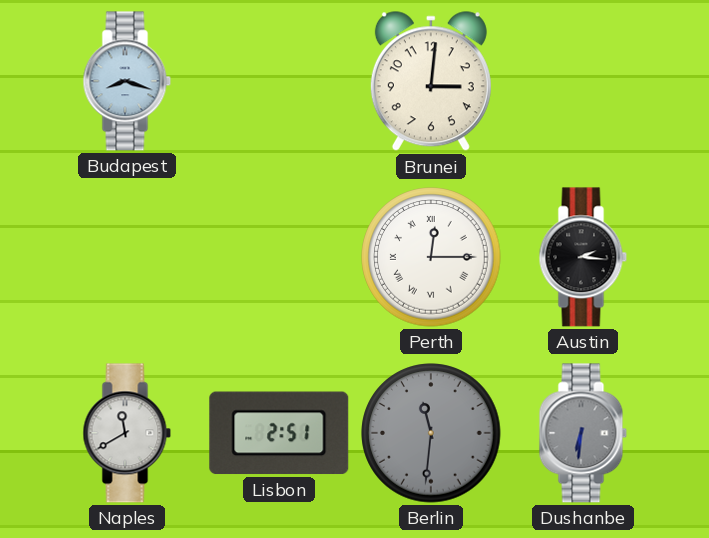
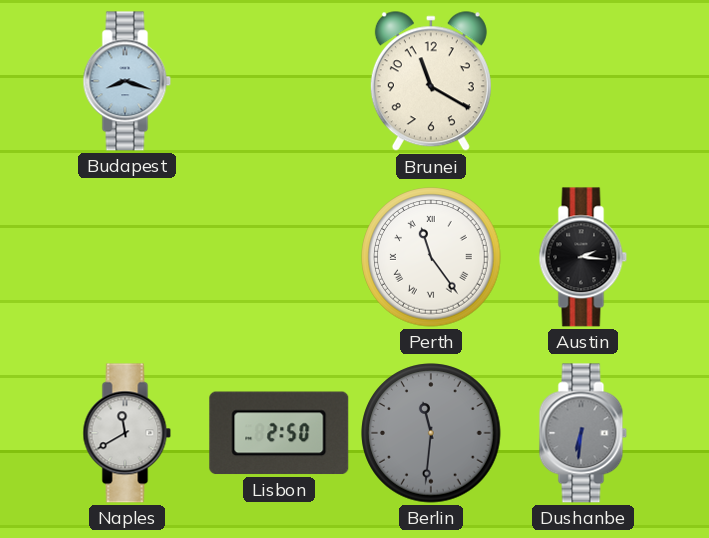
Brunei: 3:01 -> 11:20
Perth: 12:15 -> 11:24
Lisbon: 2:51 -> 2:50
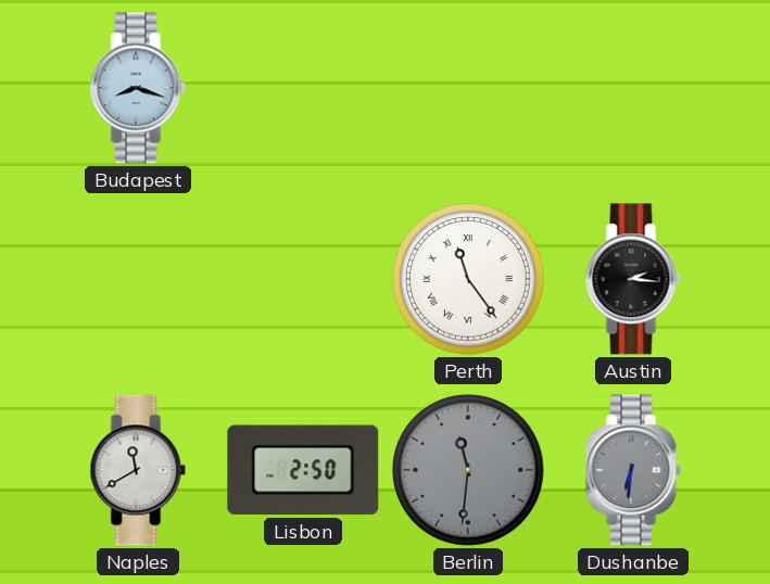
Brunei: 11:20 -> none
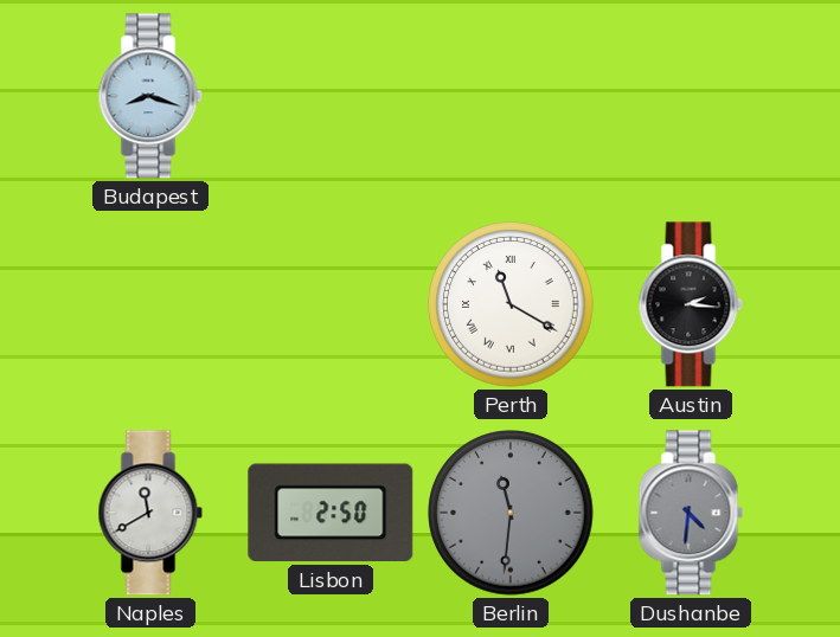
Perth: 11:24 -> 11:20
Dushanbe: 6:31 -> 4:31
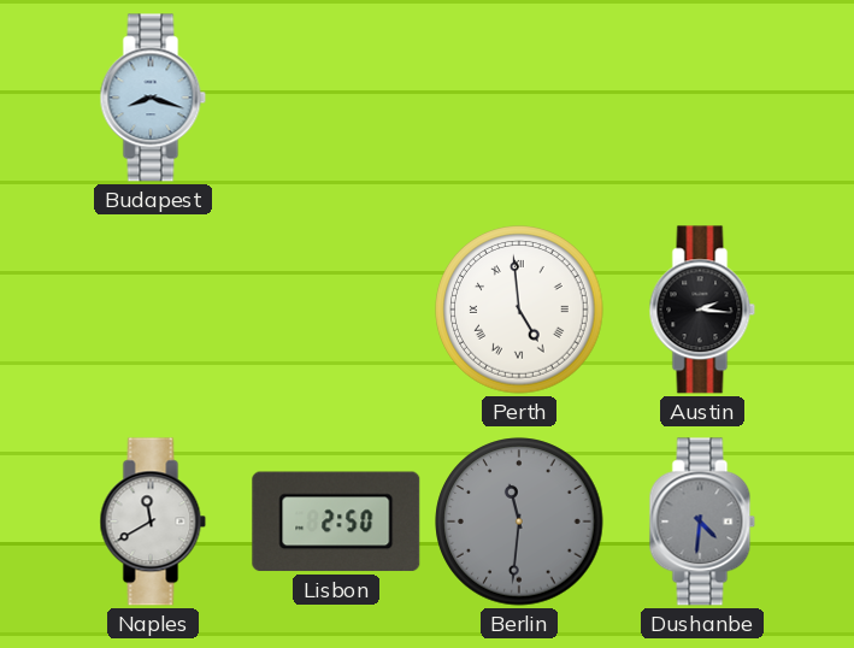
Perth: 11:20 -> 4:59
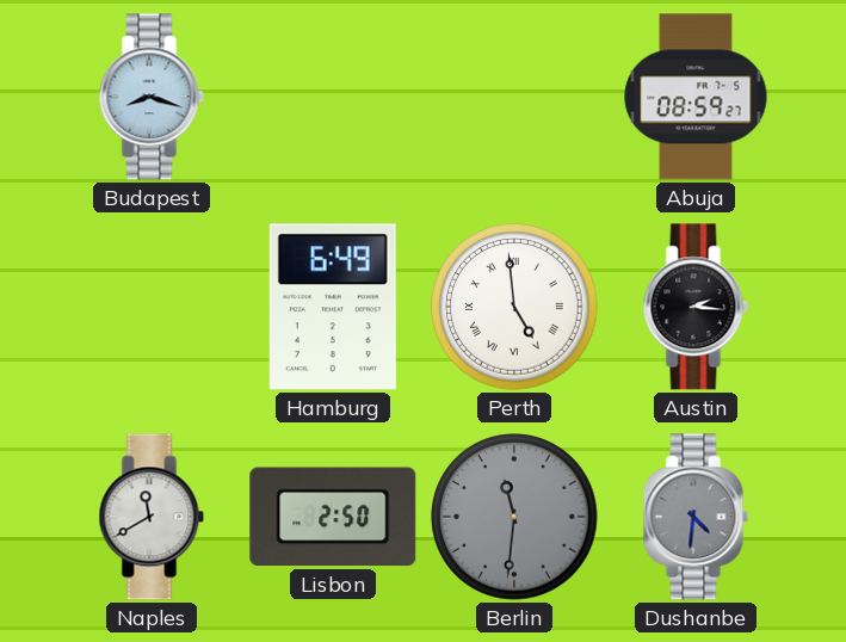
Abuja: none -> 08:59
Hamburg: none -> 6:49
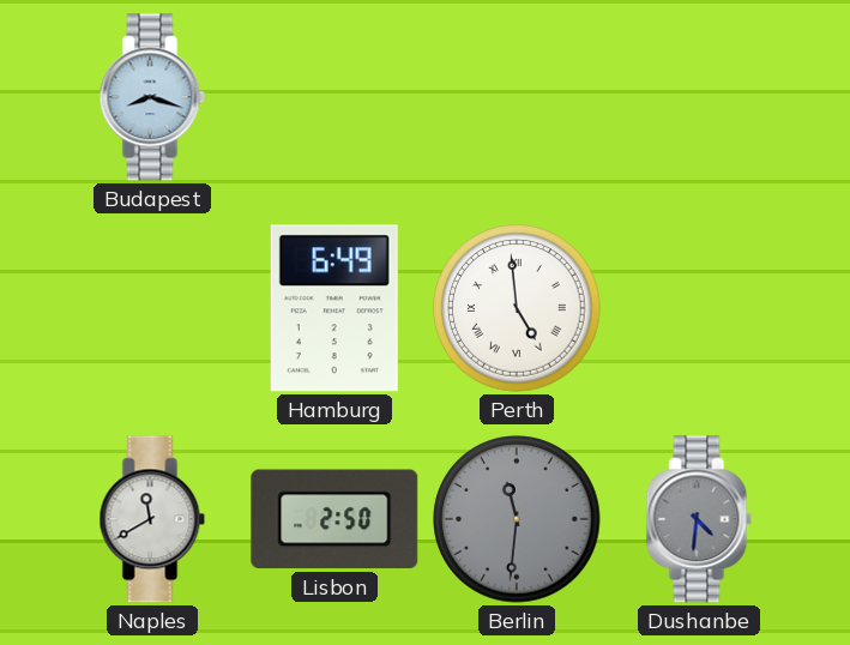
Abuja: 08:59 -> none
Austin: 2:16 -> none
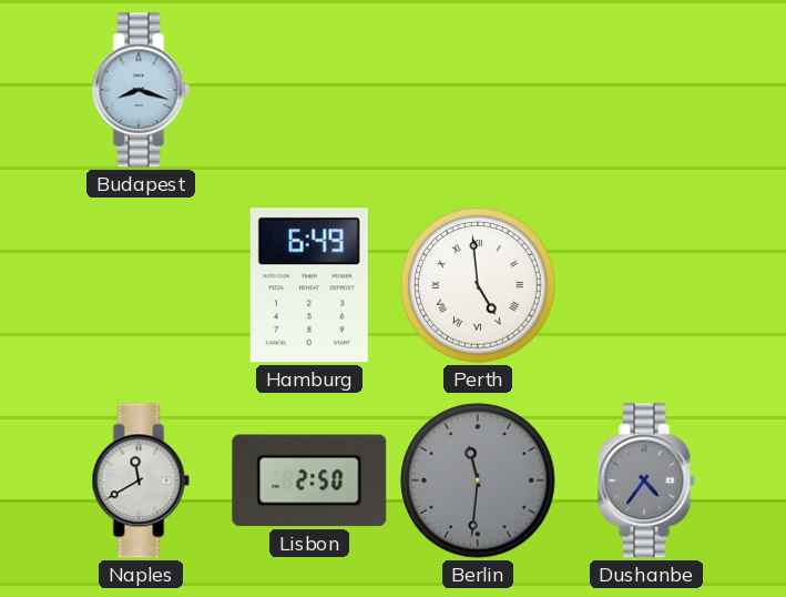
Dushanbe: 4:31 -> 4:36
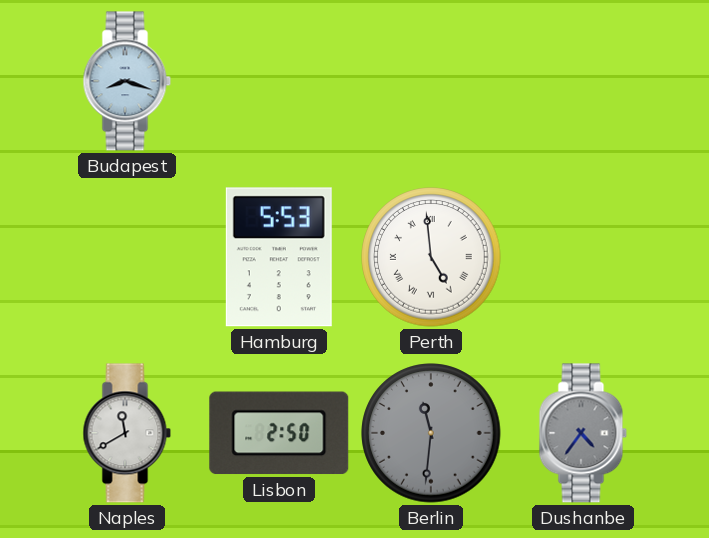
Hamburg: 6:49 -> 5:53
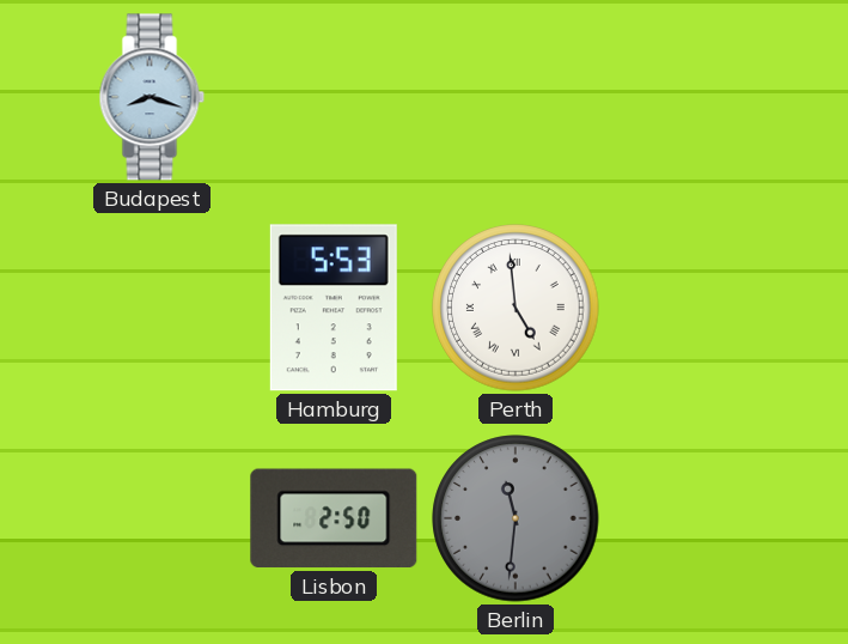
Naples: 11:40 -> none
Dushanbe: 4:36 -> none
